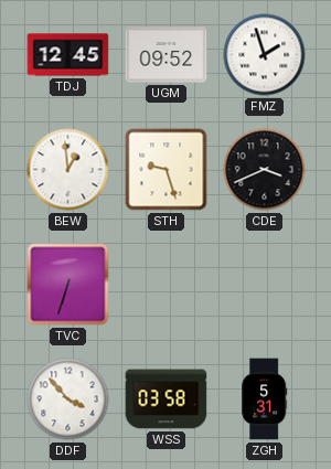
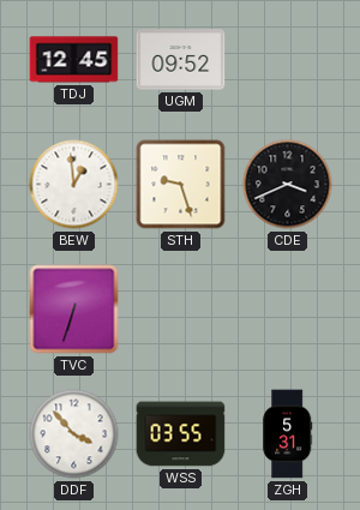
FMZ: 1:57 -> none
WSS: 03:58 -> 03:55
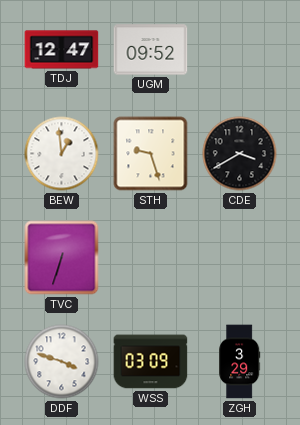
TDJ: 12:45 -> 12:47
CDE: 3:41 -> 3:40
DDF: 3:53 -> 3:48
WSS: 03:55 -> 03:09
ZGH: 5:31 -> 3:29
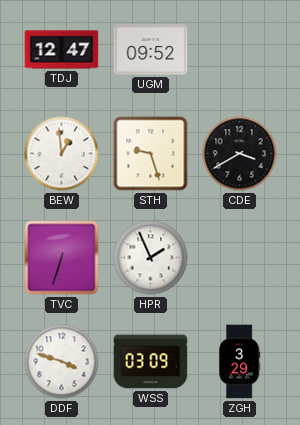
HPR: none -> 1:56
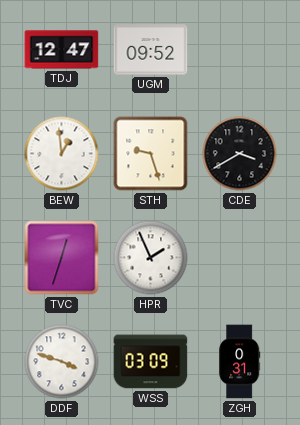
TVC: 6:33 -> 12:33
ZGH: 3:29 -> 0:31
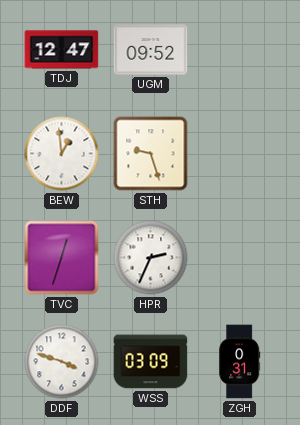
CDE: 3:40 -> none
HPR: 1:56 -> 2:34
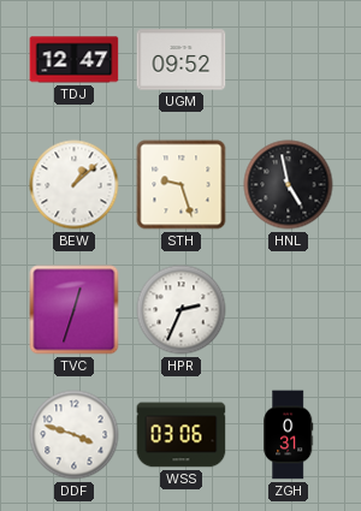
BEW: 12:59 -> 1:08
HNL: none -> 4:58
WSS: 03:09 -> 03:06
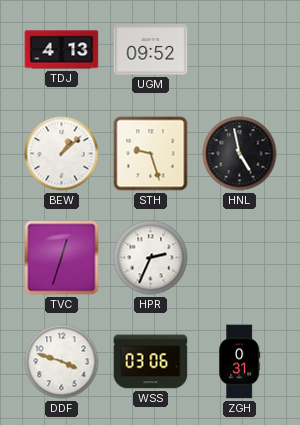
TDJ: 12:47 -> 4:13
